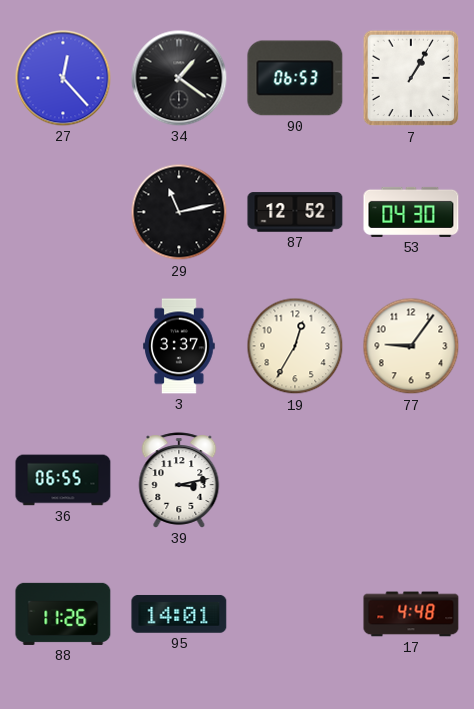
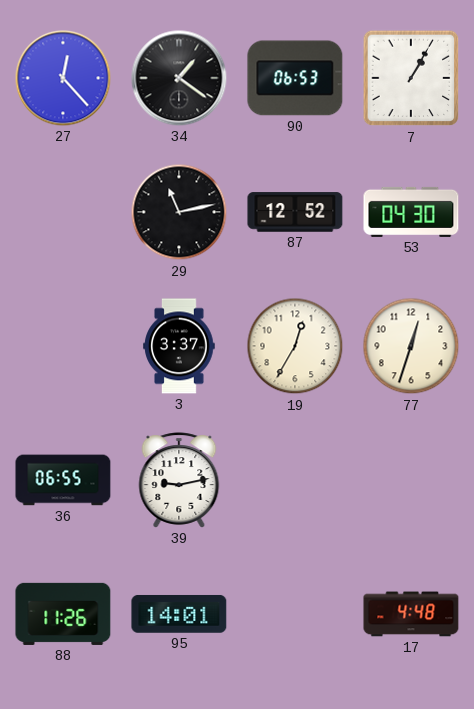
77: 9:06 -> 12:33
39: 3:13 -> 9:13
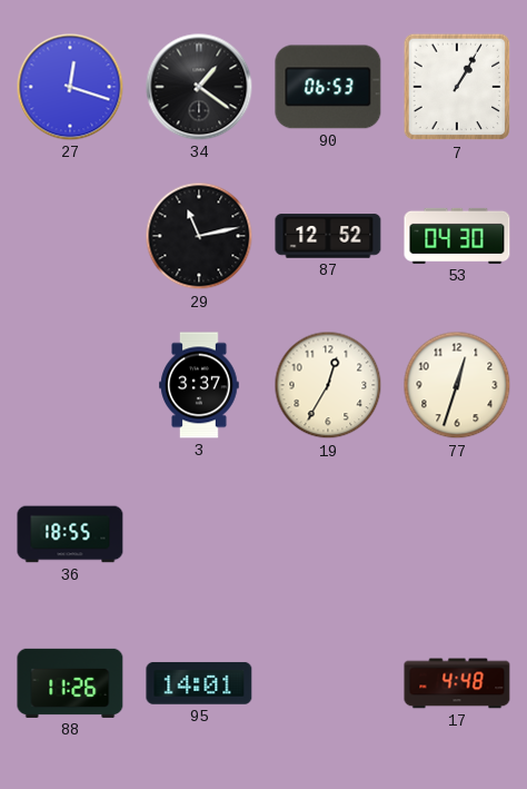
27: 12:23 -> 12:18
36: 06:55 -> 18:55
39: 9:13 -> none
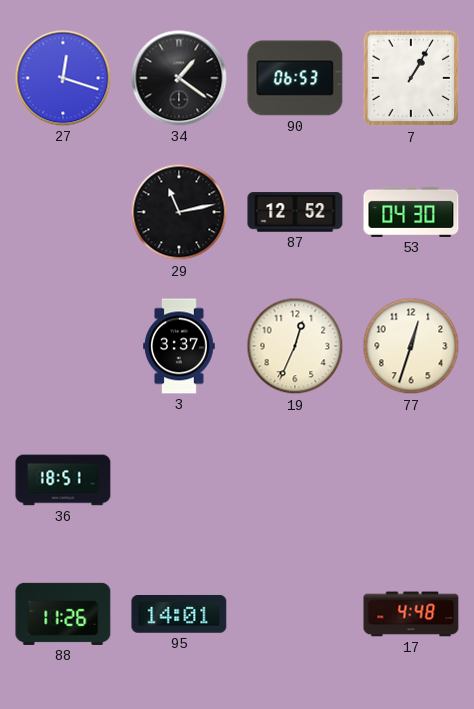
19: 12:35 -> 12:34
36: 18:55 -> 18:51
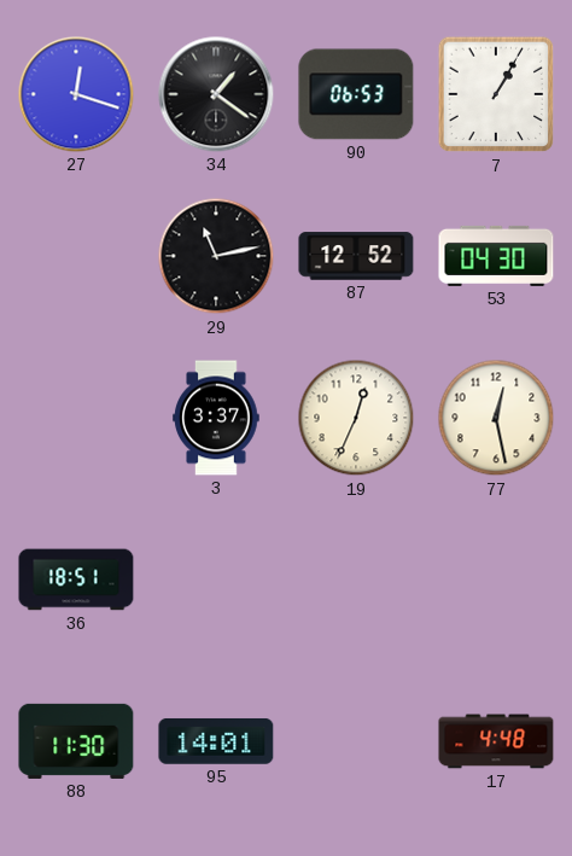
77: 12:33 -> 12:28
88: 11:26 -> 11:30
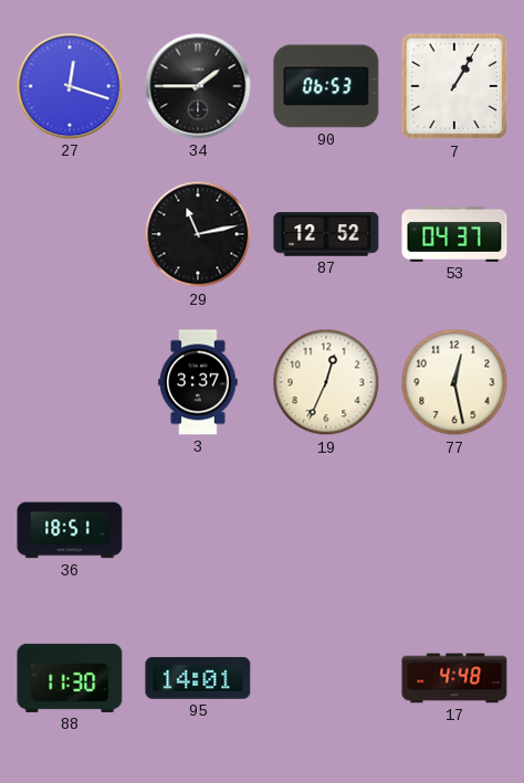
34: 1:21 -> 1:45
53: 04:30 -> 04:37
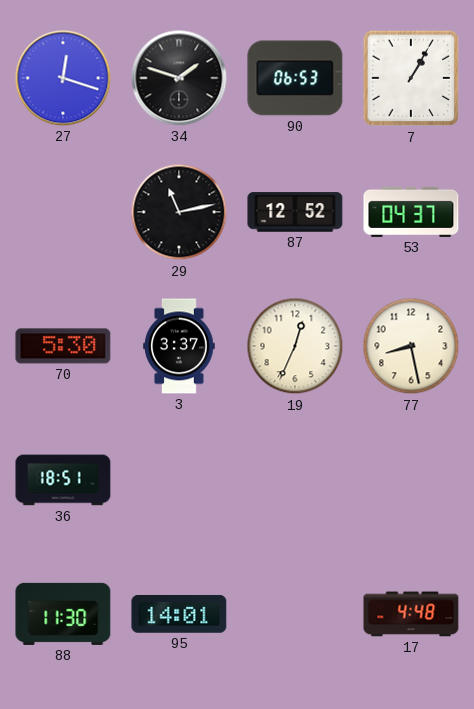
34: 1:45 -> 1:48
70: none -> 5:30
77: 12:28 -> 8:28
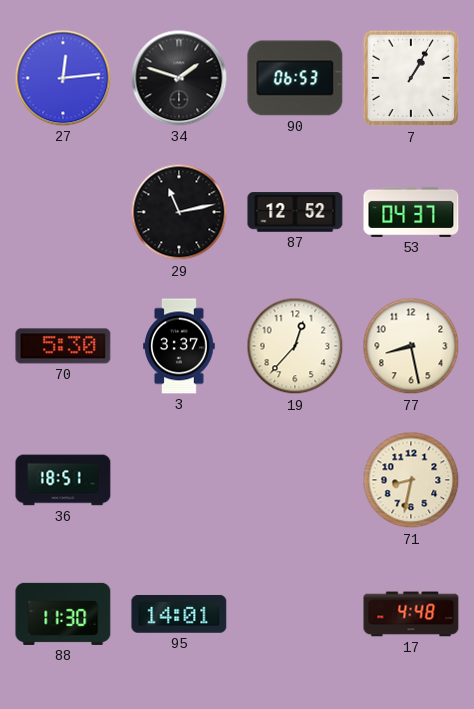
27: 12:18 -> 12:14
19: 12:34 -> 12:37
71: none -> 8:32
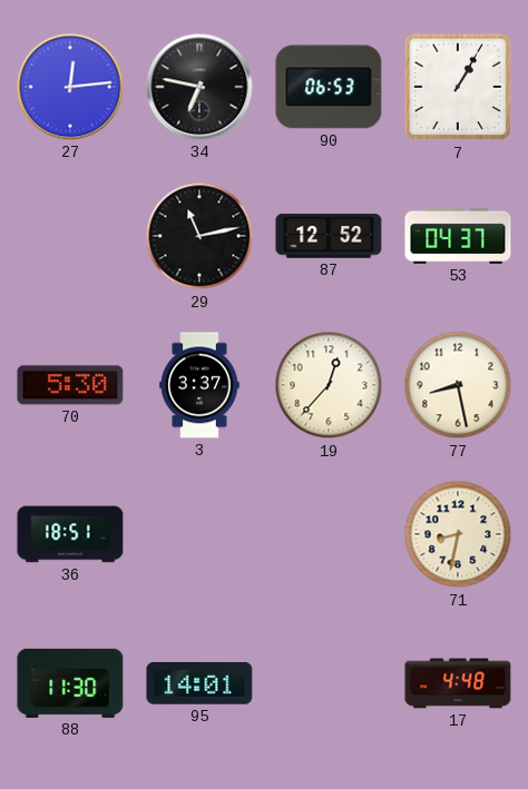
34: 1:48 -> 6:47
